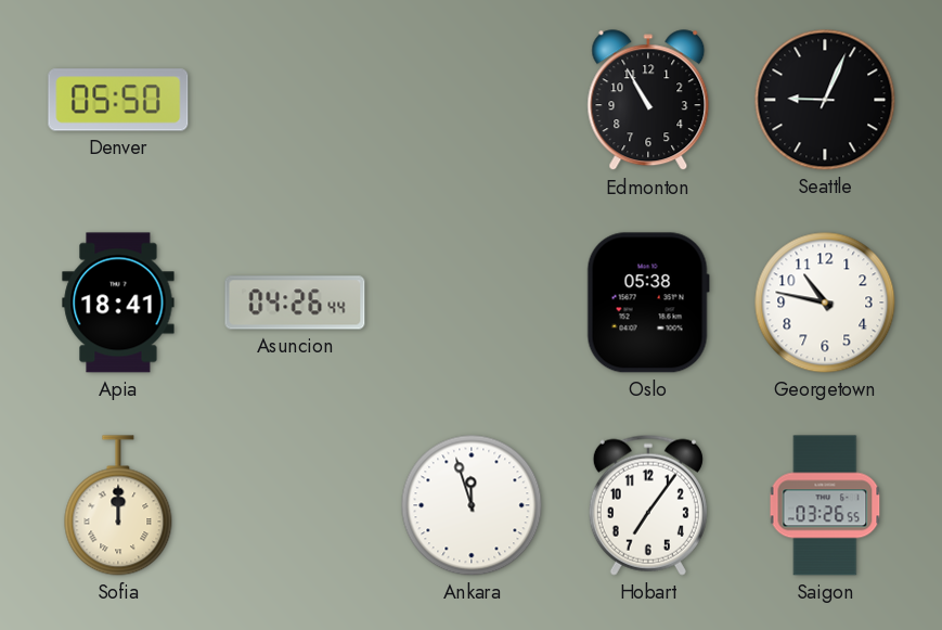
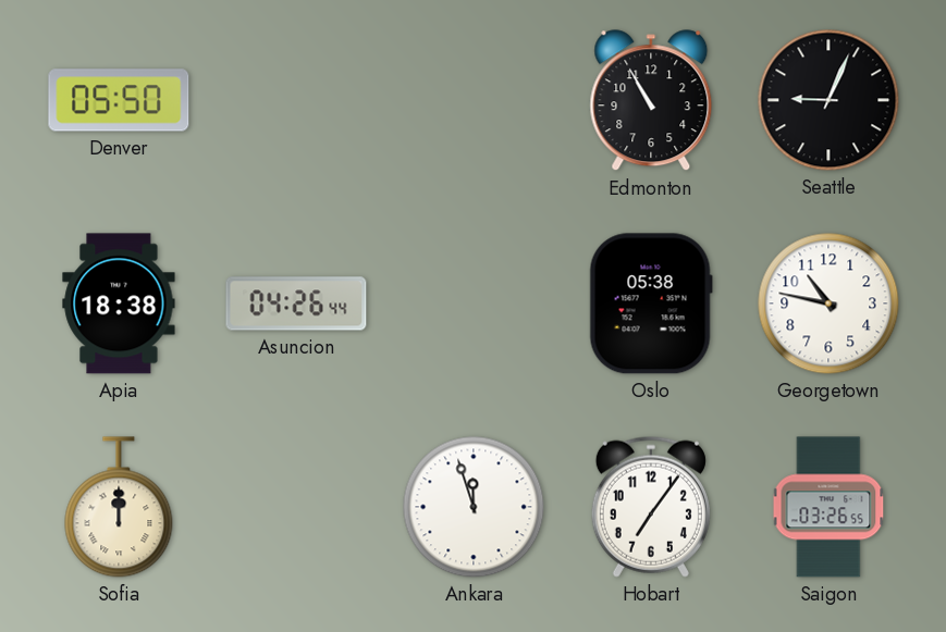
Apia: 18:41 -> 18:38
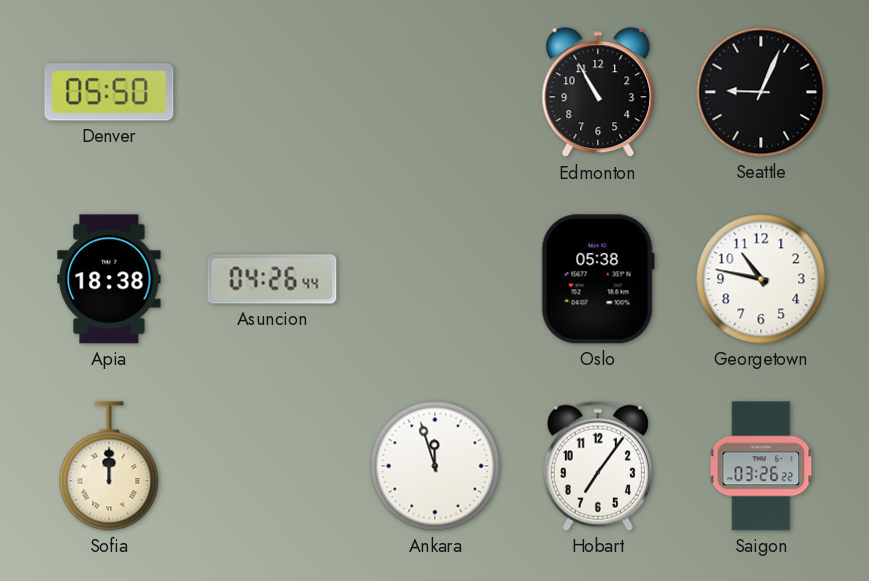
Saigon: 03:26:55 -> 03:26:22
